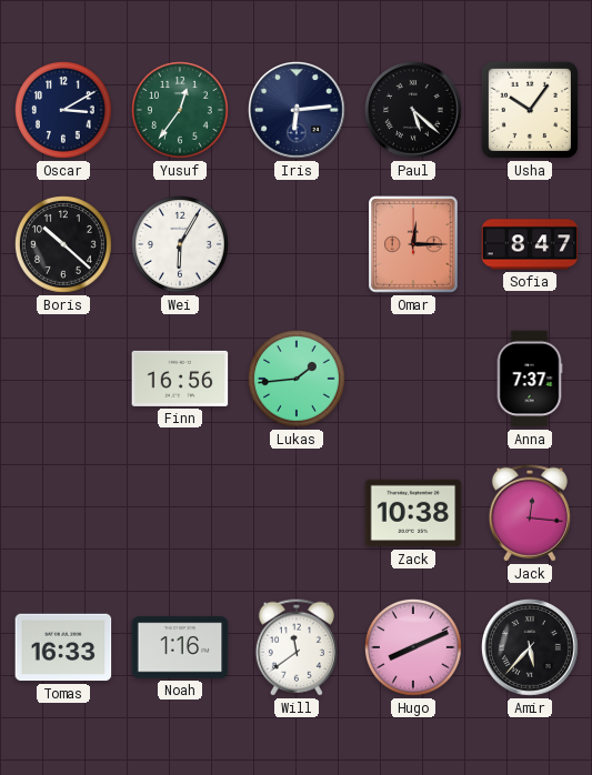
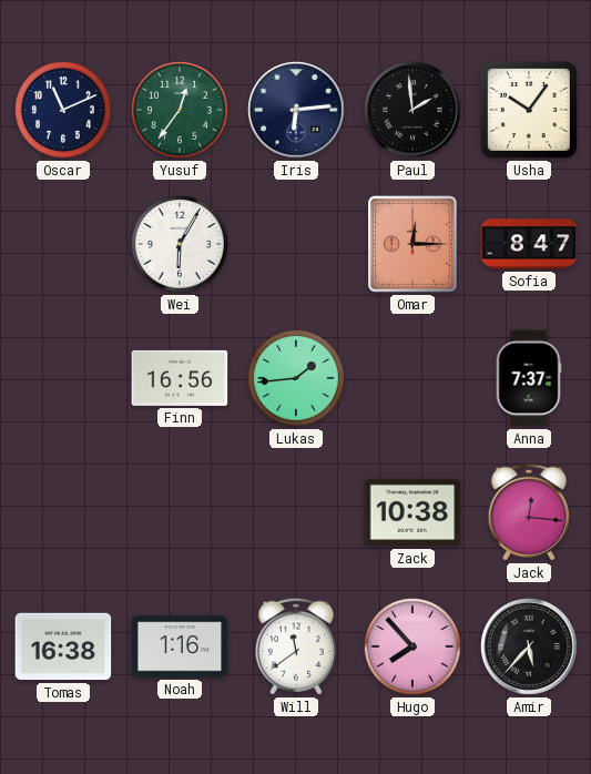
Oscar: 3:10 -> 11:11
Paul: 5:22 -> 1:59
Boris: 10:22 -> none
Tomas: 16:33 -> 16:38
Hugo: 8:11 -> 7:53
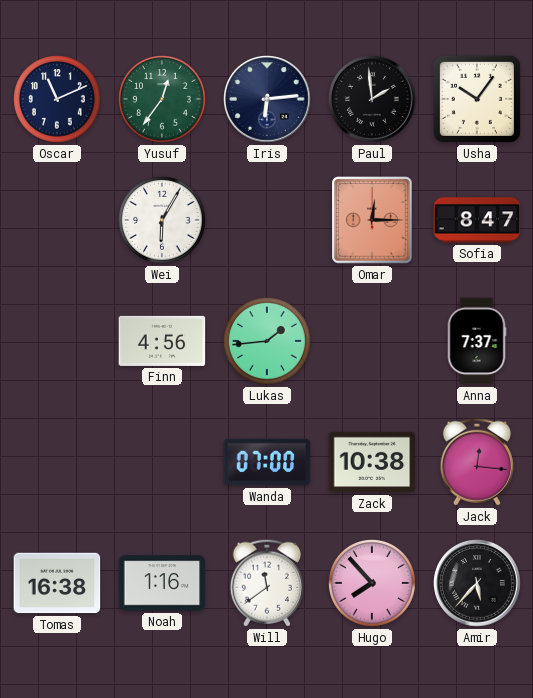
Finn: 16:56 -> 4:56
Wanda: none -> 07:00
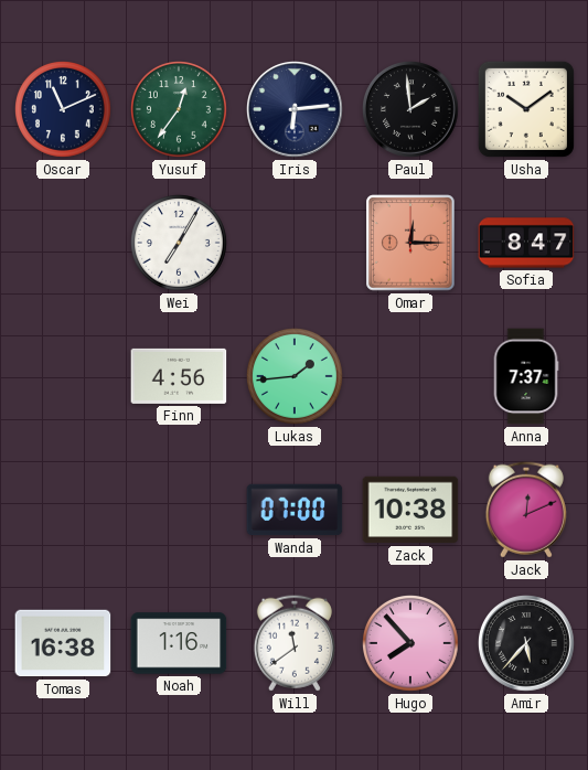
Usha: 10:06 -> 10:09
Wei: 6:05 -> 7:05
Jack: 12:16 -> 12:11
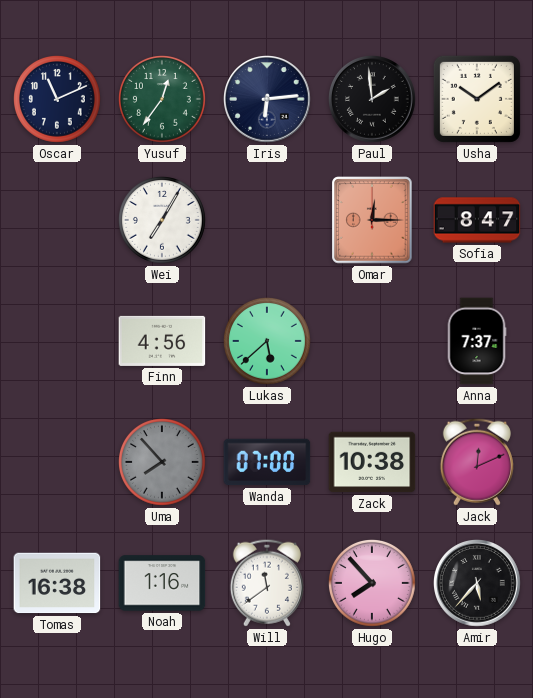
Lukas: 1:44 -> 5:38
Uma: none -> 7:53
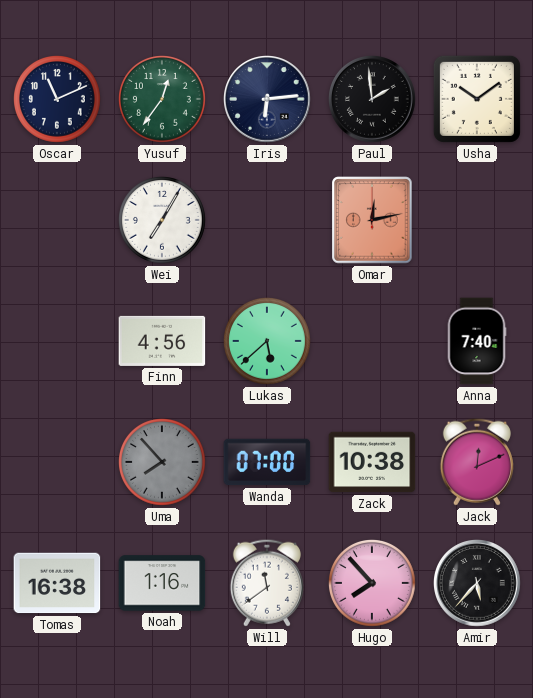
Omar: 12:15 -> 12:13
Sofia: 8:47 -> none
Anna: 7:37 -> 7:40
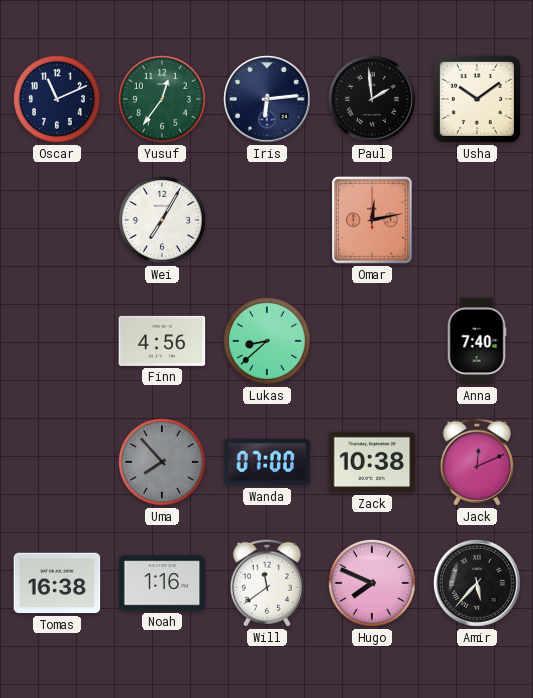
Lukas: 5:38 -> 8:38
Hugo: 7:53 -> 7:49
